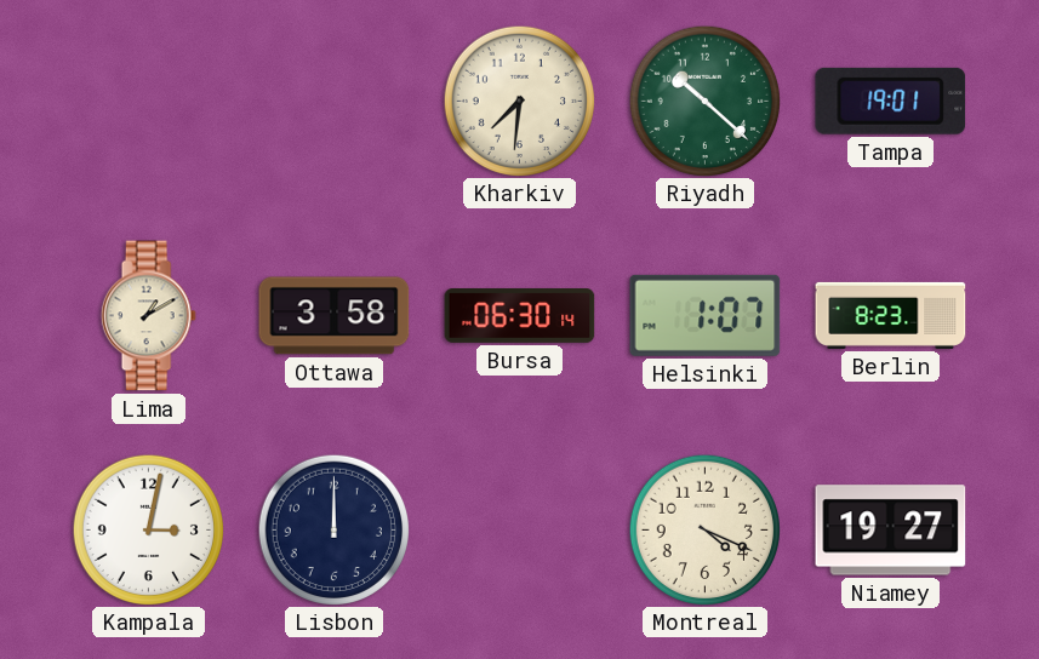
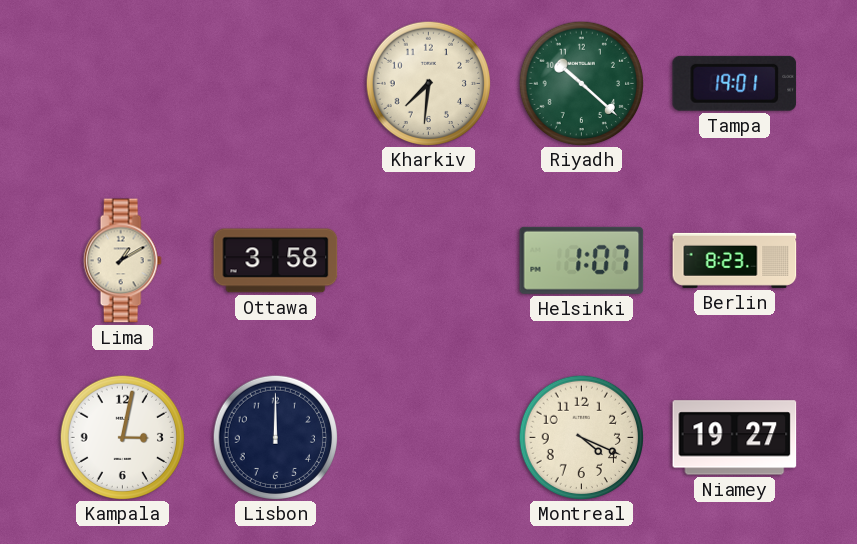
Bursa: 06:30 -> none
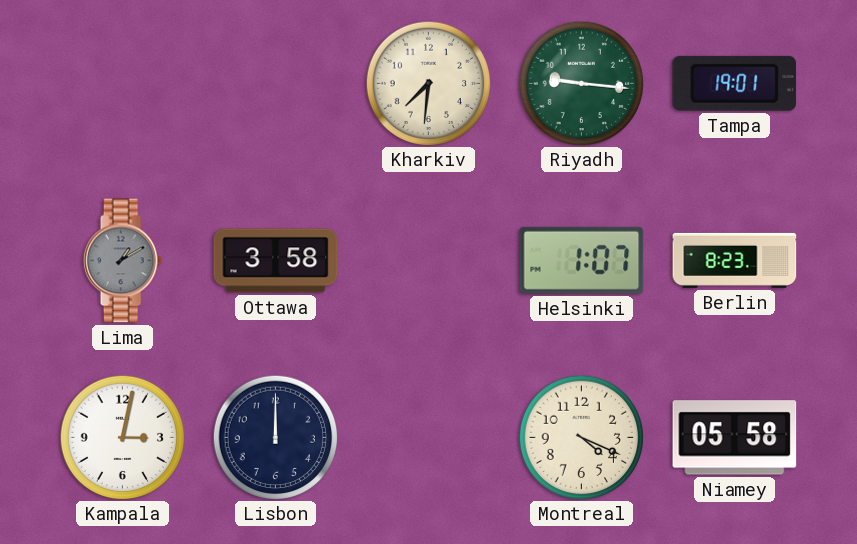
Riyadh: 10:22 -> 9:16
Lima dial: cream -> grey
Niamey: 19:27 -> 05:58
